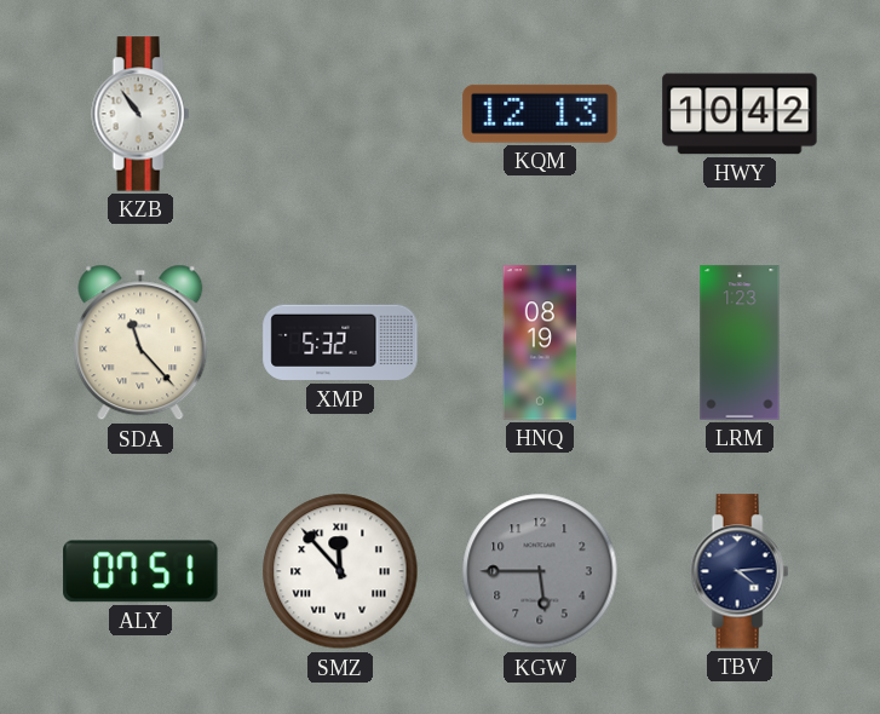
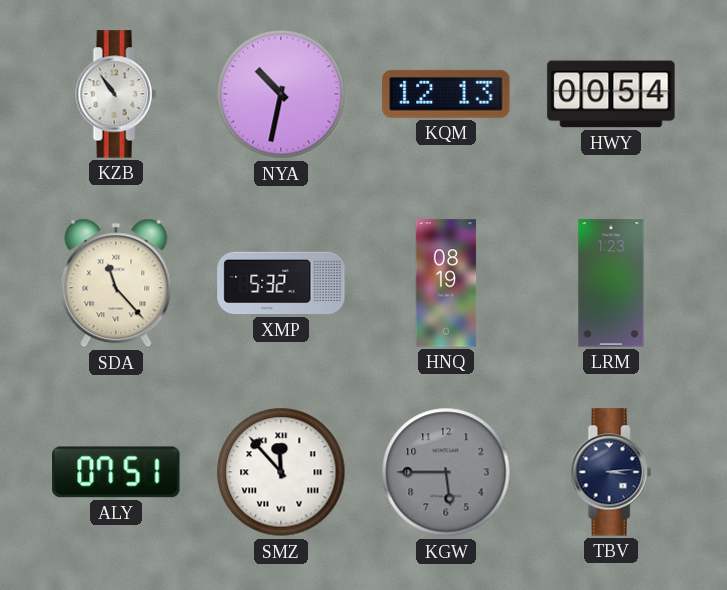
NYA: none -> 10:32
HWY: 10:42 -> 00:54
TBV: 4:14 -> 3:14
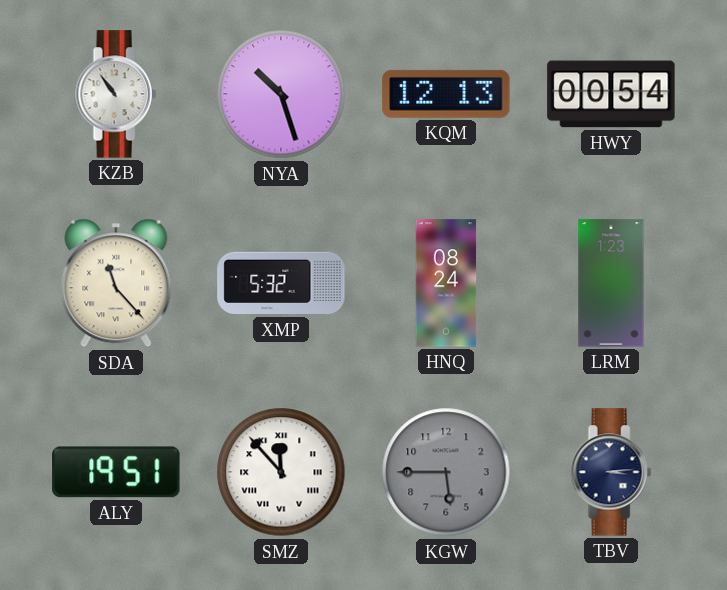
NYA: 10:32 -> 10:27
HNQ: 08:19 -> 08:24
ALY: 07:51 -> 19:51
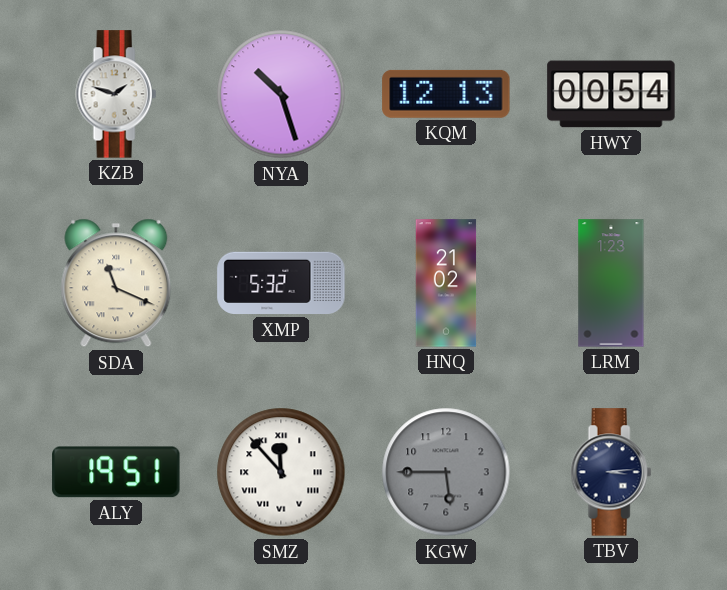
KZB: 10:54 -> 1:48
SDA: 11:23 -> 11:19
HNQ: 08:24 -> 21:02
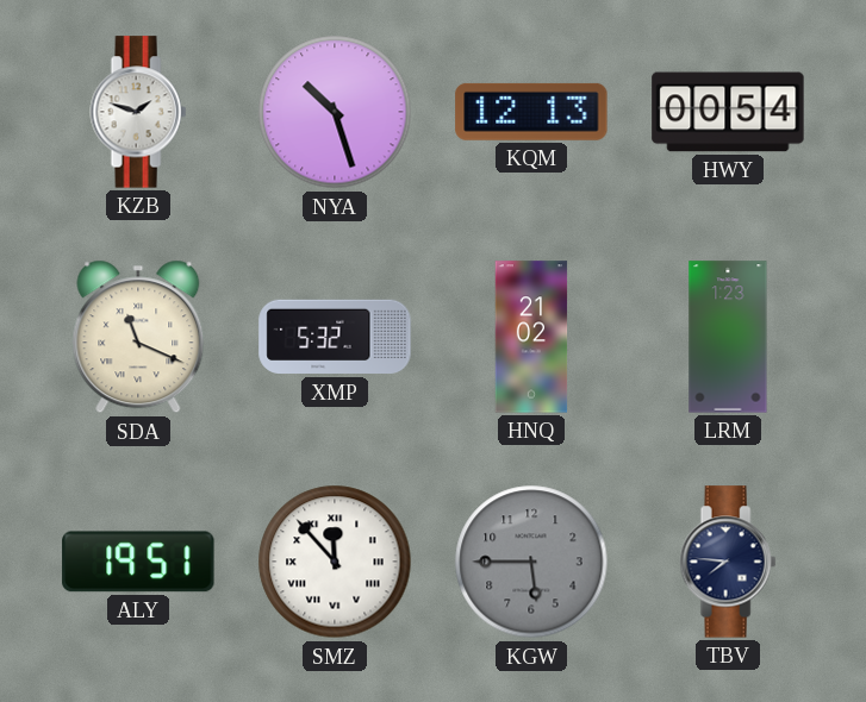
TBV: 3:14 -> 7:46
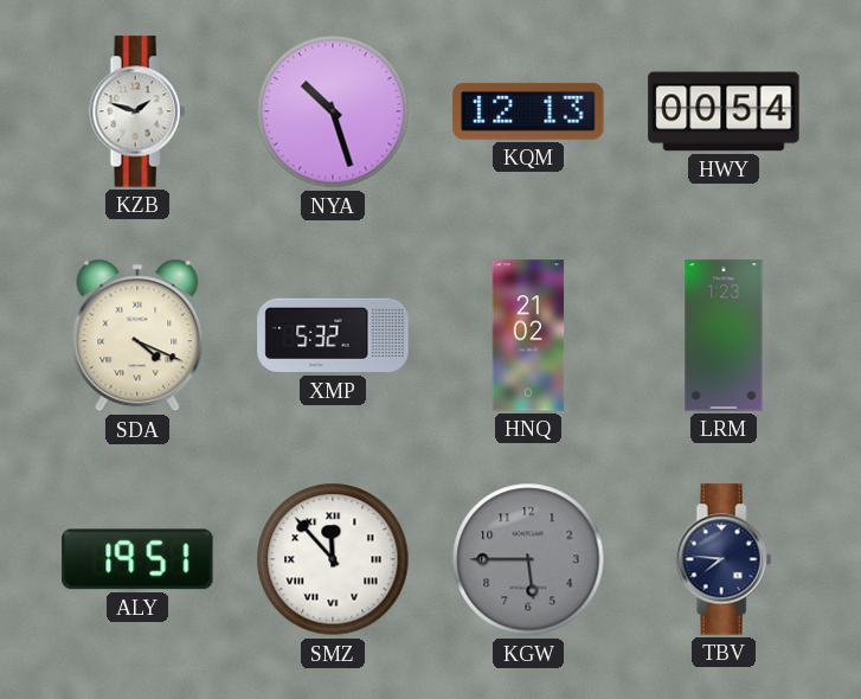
SDA: 11:19 -> 4:19
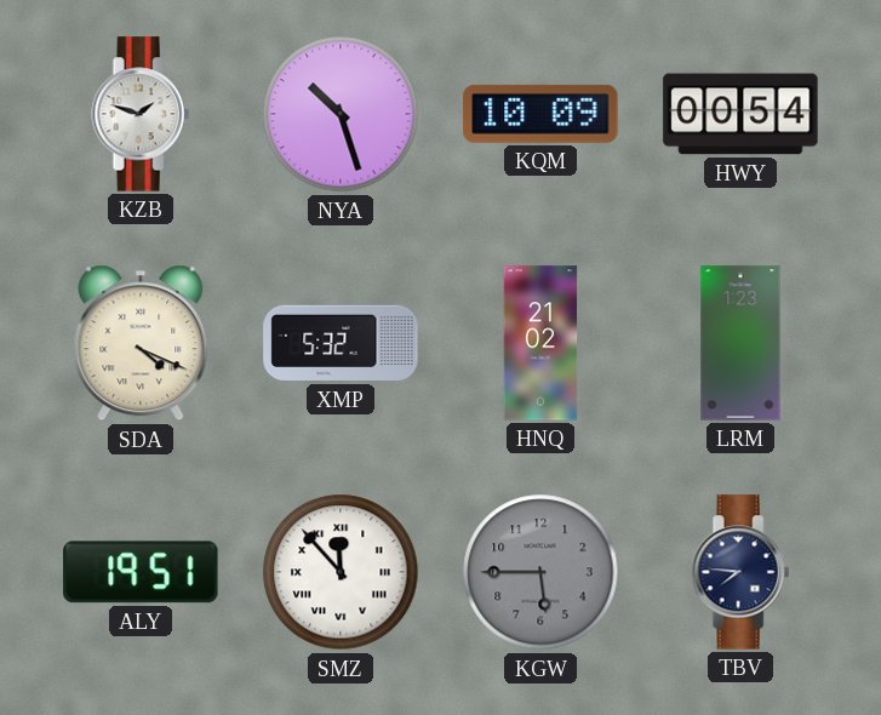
KQM: 12:13 -> 10:09
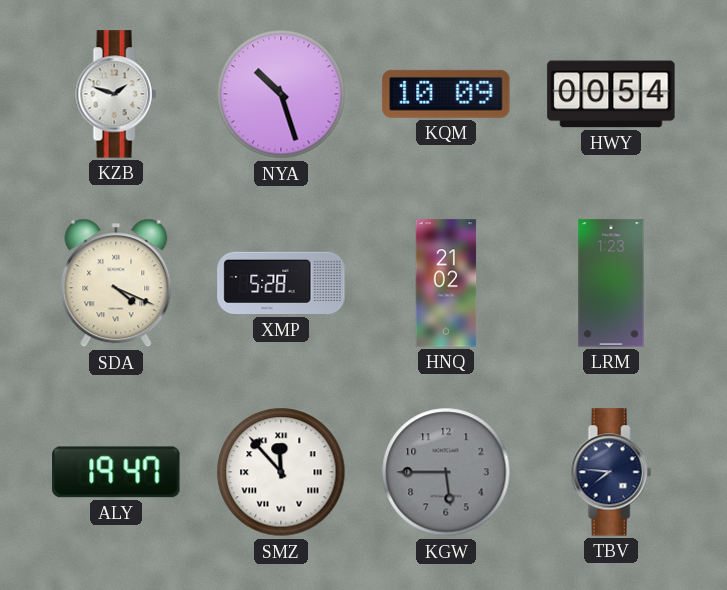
XMP: 5:32 -> 5:28
ALY: 19:51 -> 19:47
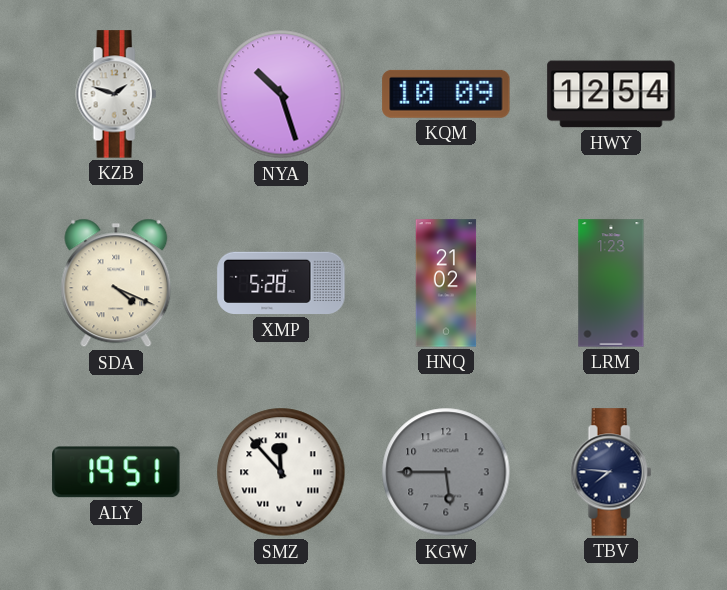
HWY: 00:54 -> 12:54
ALY: 19:47 -> 19:51
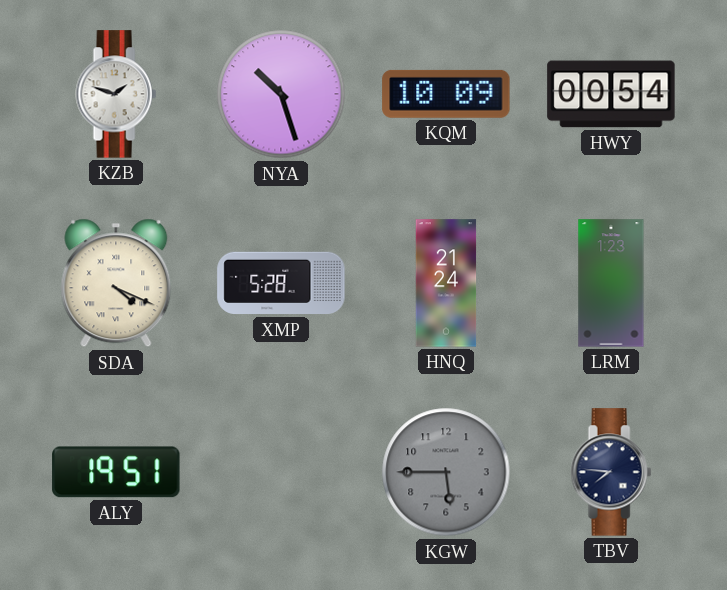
HWY: 12:54 -> 00:54
HNQ: 21:02 -> 21:24
SMZ: 11:53 -> none
